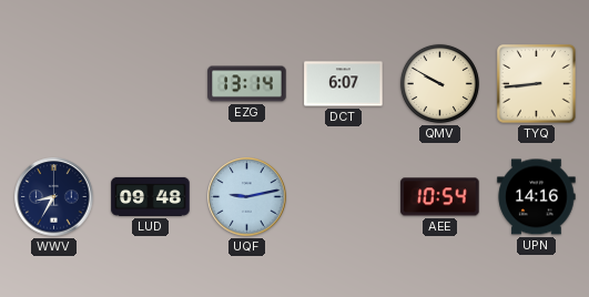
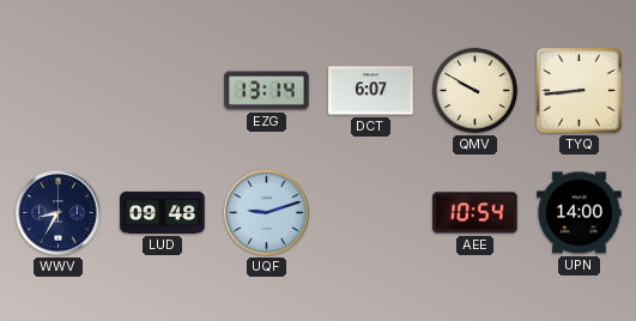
UQF: 9:13 -> 9:12
UPN: 14:16 -> 14:00
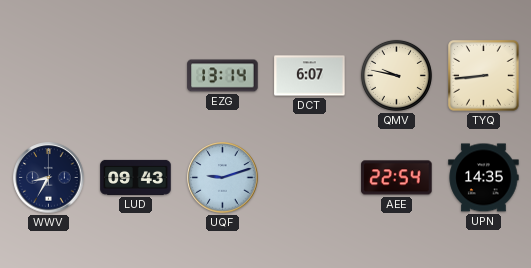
QMV: 9:50 -> 9:47
LUD: 09:48 -> 09:43
AEE: 10:54 -> 22:54
UPN: 14:00 -> 14:35
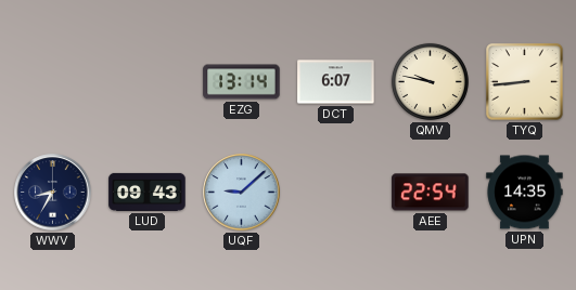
UQF: 9:12 -> 9:08
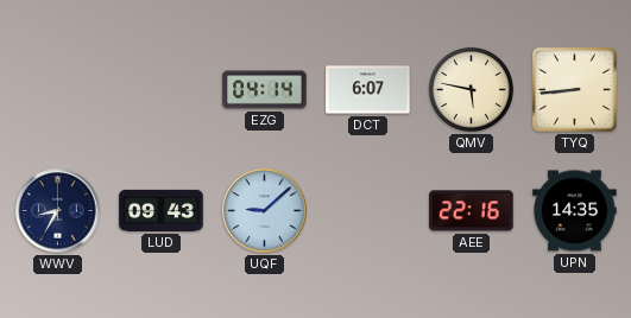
EZG: 13:14 -> 04:14
QMV: 9:47 -> 5:47
AEE: 22:54 -> 22:16
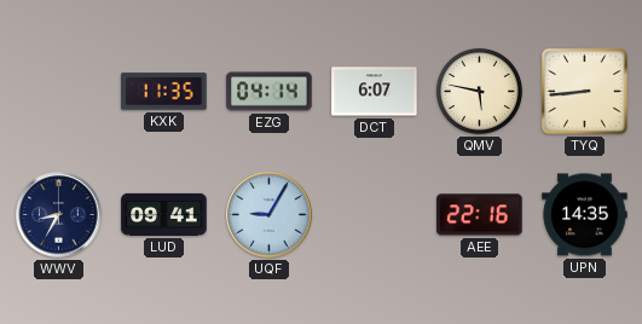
KXK: none -> 11:35
LUD: 09:43 -> 09:41
UQF: 9:08 -> 9:05
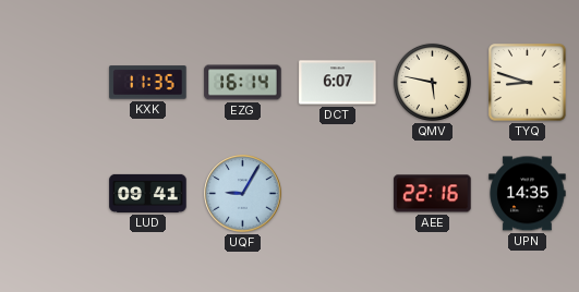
EZG: 04:14 -> 16:14
TYQ: 8:44 -> 8:48
WWV: 8:35 -> none
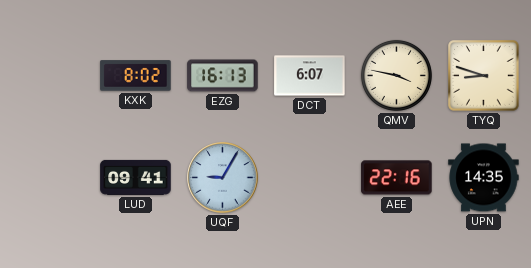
KXK: 11:35 -> 8:02
EZG: 16:14 -> 16:13
QMV: 5:47 -> 3:47
